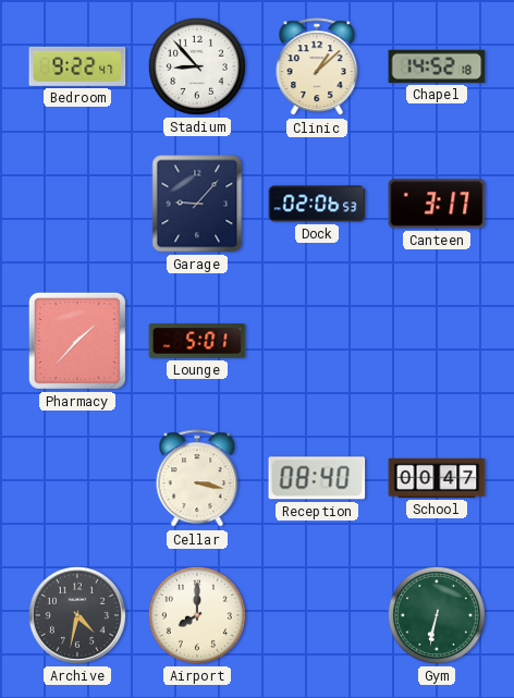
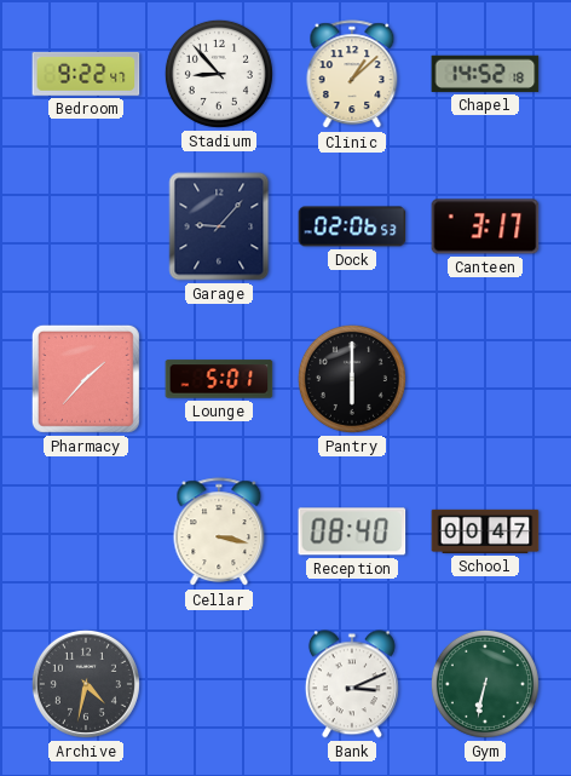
Pantry: none -> 6:00
Airport: 8:00 -> none
Bank: none -> 3:11
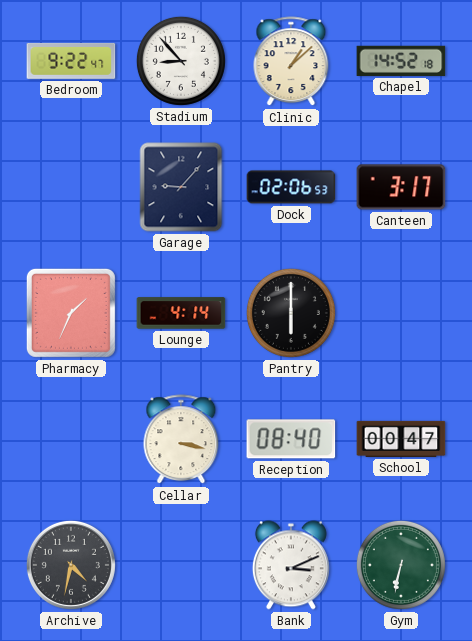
Pharmacy: 1:37 -> 1:34
Lounge: 5:01 -> 4:14
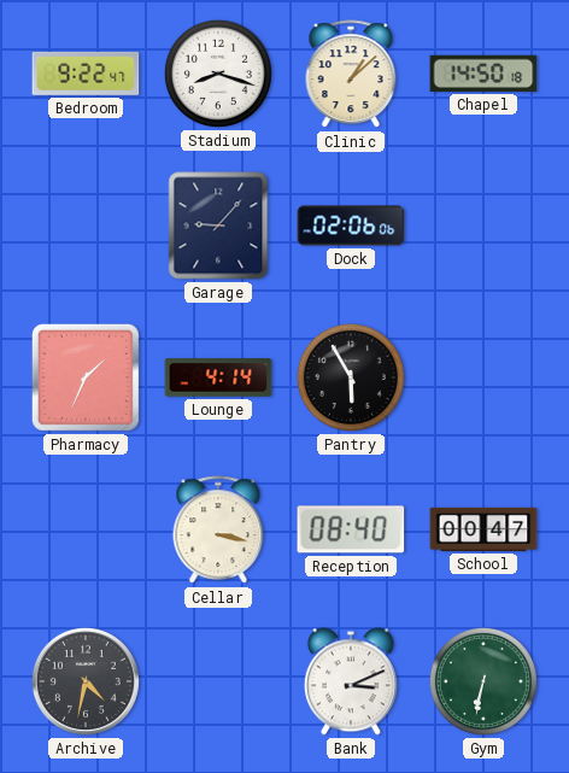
Stadium: 8:53 -> 8:18
Chapel: 14:52 -> 14:50
Dock: 02:06:53 -> 02:06:06
Canteen: 3:17 -> none
Pantry: 6:00 -> 5:55
